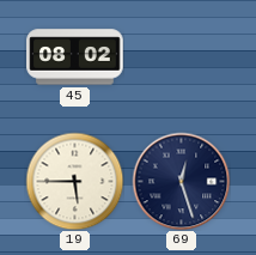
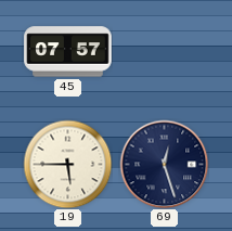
45: 08:02 -> 07:57
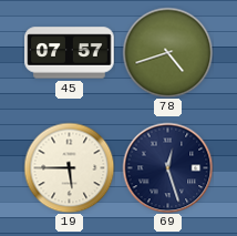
78: none -> 4:42
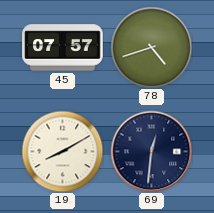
19: 5:45 -> 8:10
69: 12:27 -> 12:31
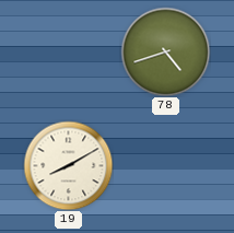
45: 07:57 -> none
69: 12:31 -> none
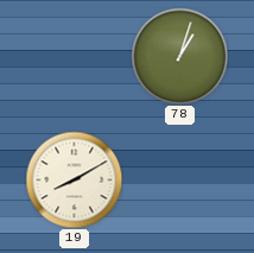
78: 4:42 -> 1:03
